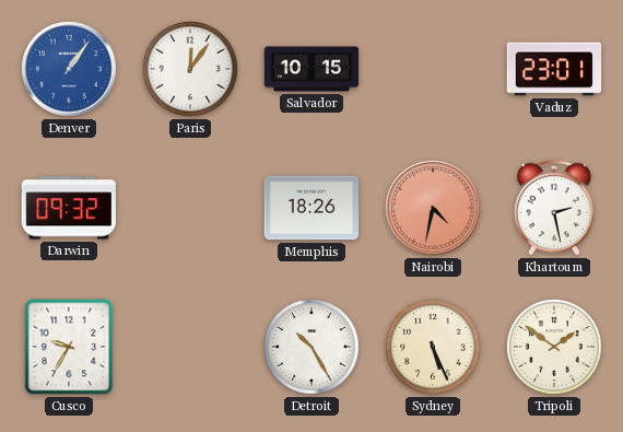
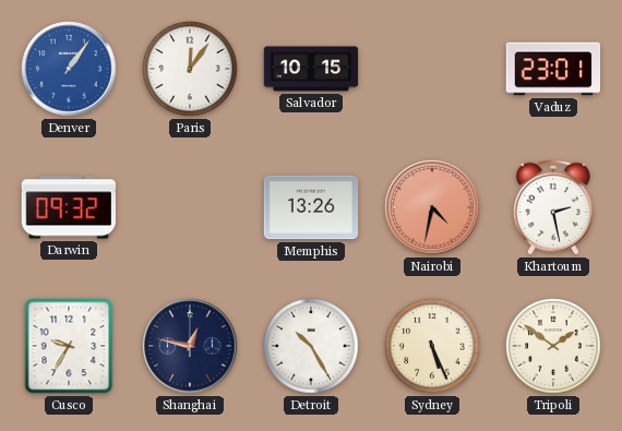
Memphis: 18:26 -> 13:26
Shanghai: none -> 12:47
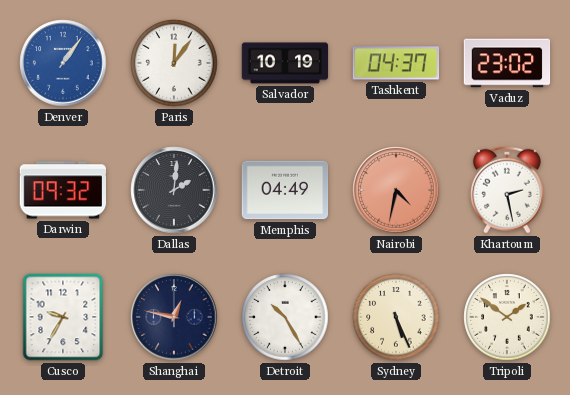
Salvador: 10:15 -> 10:19
Tashkent: none -> 04:37
Vaduz: 23:01 -> 23:02
Dallas: none -> 2:01
Memphis: 13:26 -> 04:49
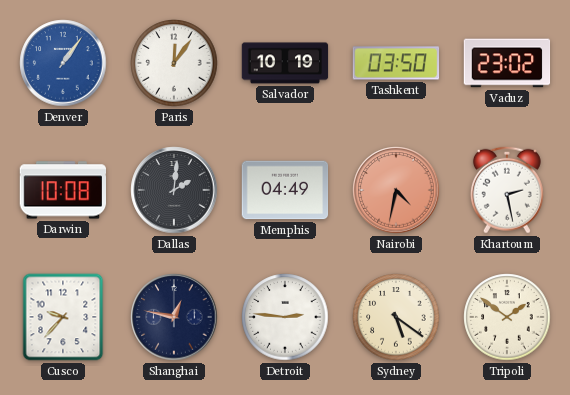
Tashkent: 04:37 -> 03:50
Darwin: 09:32 -> 10:08
Cusco: 9:35 -> 9:37
Detroit: 10:25 -> 2:46
Sydney: 5:26 -> 5:21
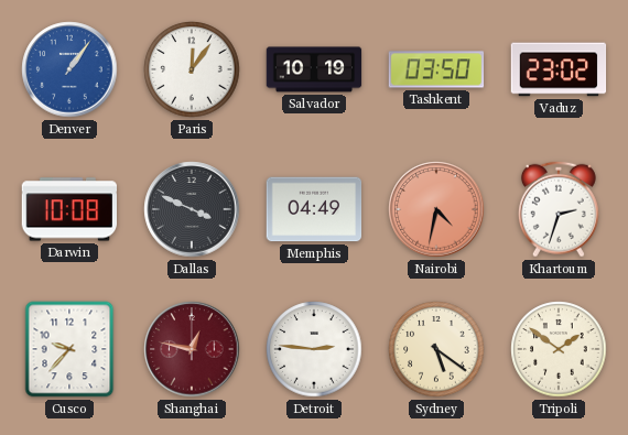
Dallas: 2:01 -> 3:49
Khartoum: 2:28 -> 2:33
Shanghai dial: navy -> burgundy
